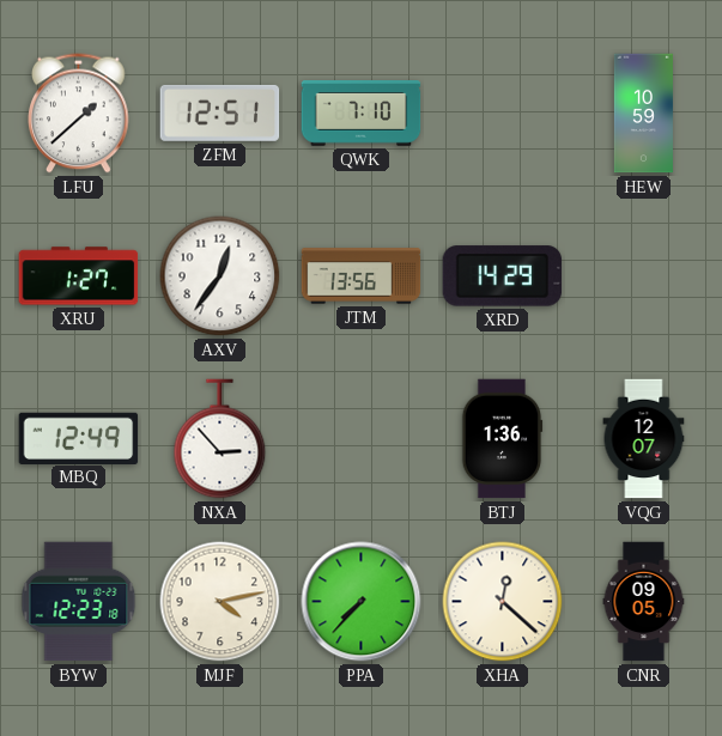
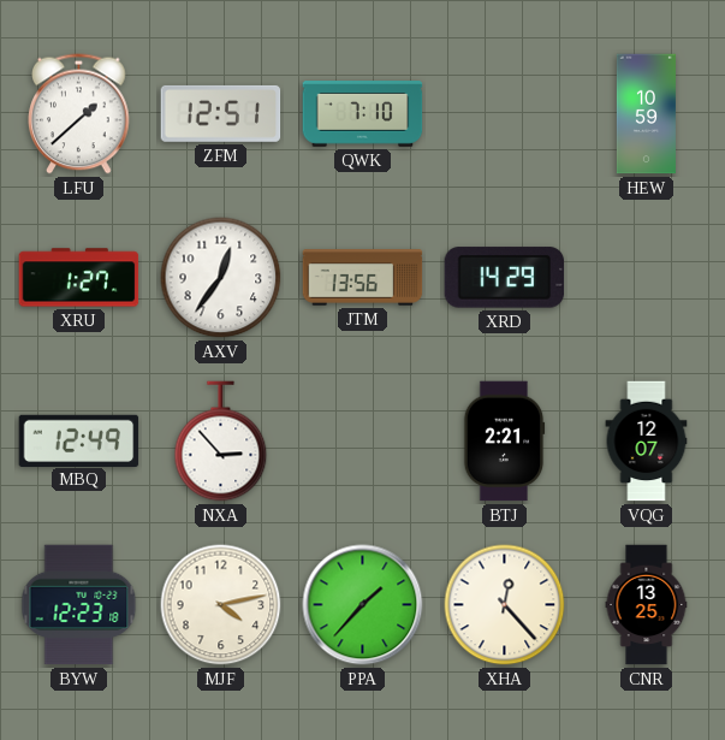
BTJ: 1:36 -> 2:21
PPA: 7:37 -> 1:37
XHA: 12:22 -> 12:23
CNR: 09:05 -> 13:25
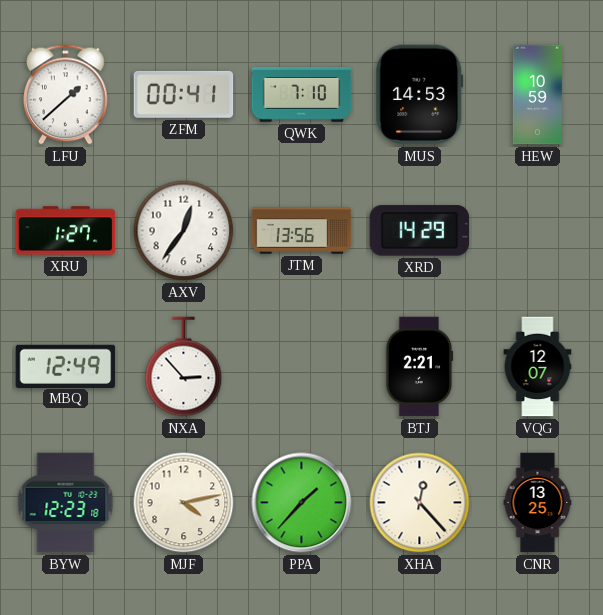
ZFM: 12:51 -> 00:41
MUS: none -> 14:53
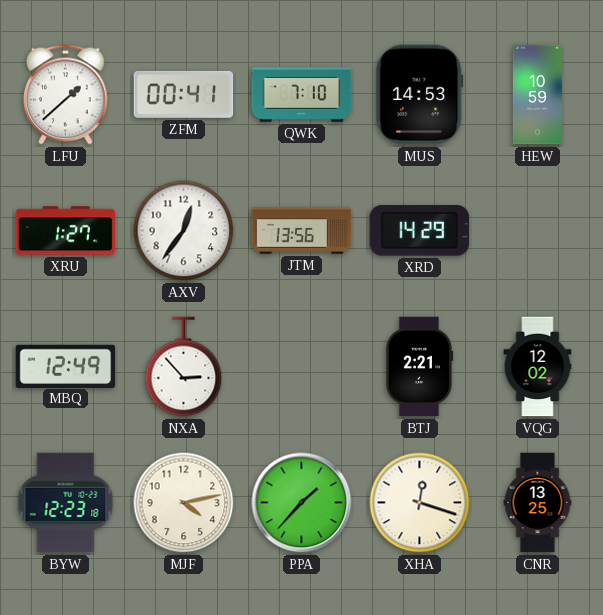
VQG: 12:07 -> 12:02
XHA: 12:23 -> 12:18
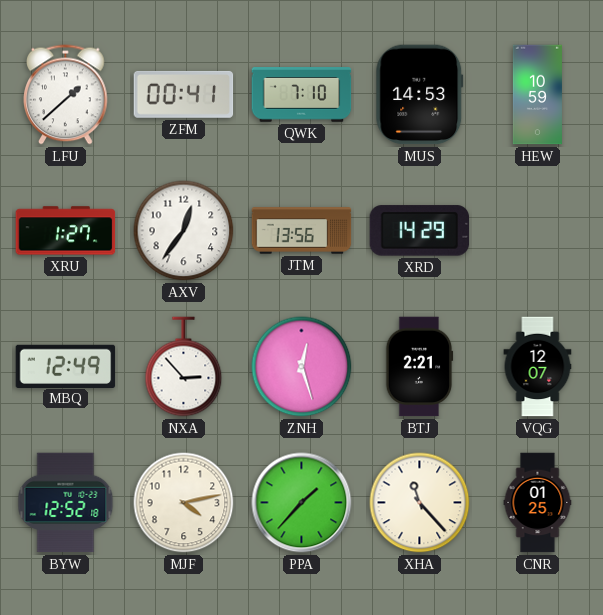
ZNH: none -> 12:27
VQG: 12:02 -> 12:07
BYW: 12:23 -> 12:52
XHA: 12:18 -> 11:23
CNR: 13:25 -> 01:25
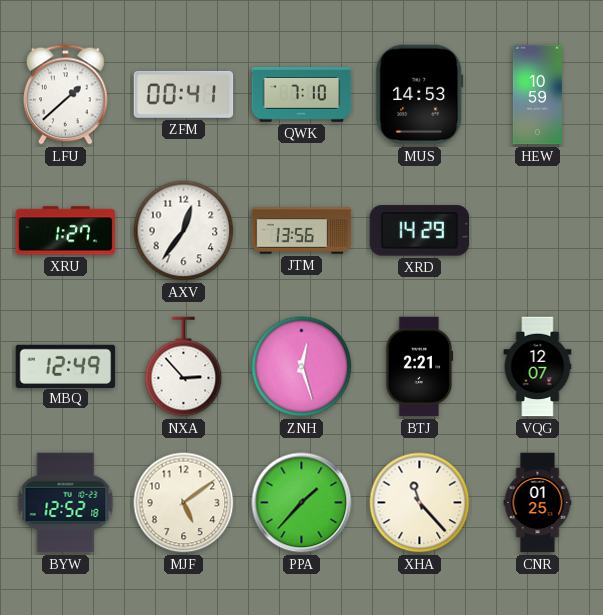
MJF: 4:13 -> 5:09
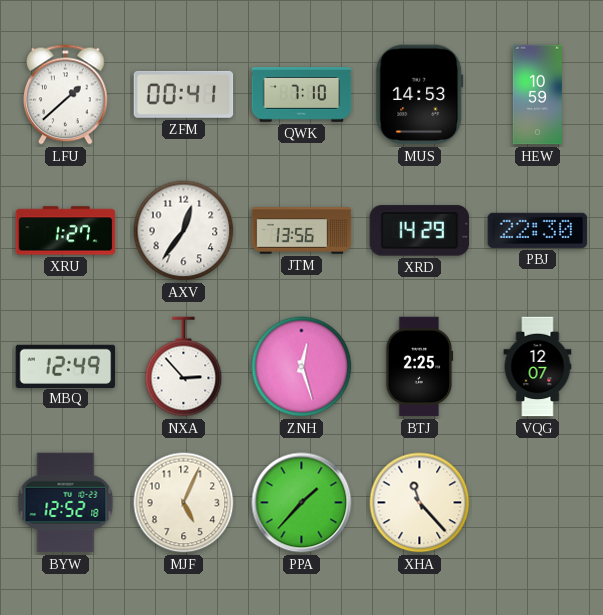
PBJ: none -> 22:30
BTJ: 2:21 -> 2:25
MJF: 5:09 -> 5:04
CNR: 01:25 -> none
